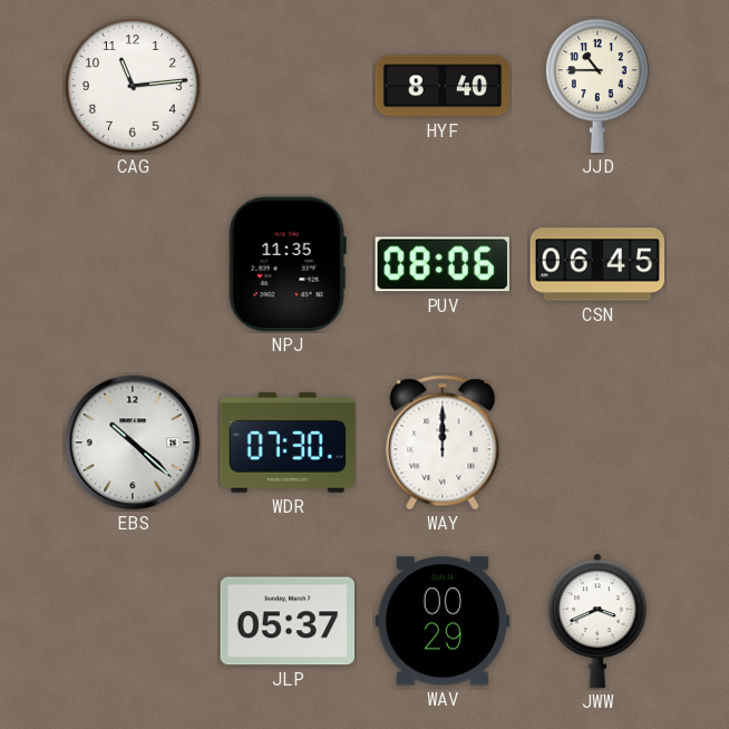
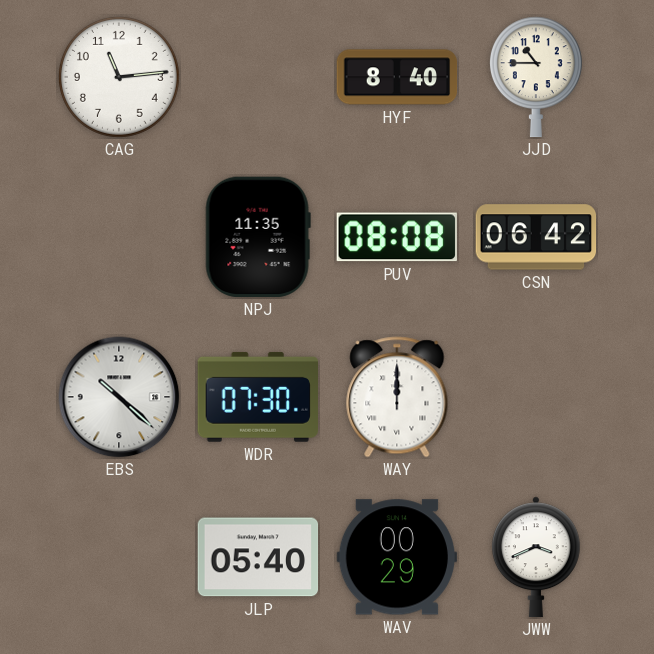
PUV: 08:06 -> 08:08
CSN: 06:45 -> 06:42
JLP: 05:37 -> 05:40
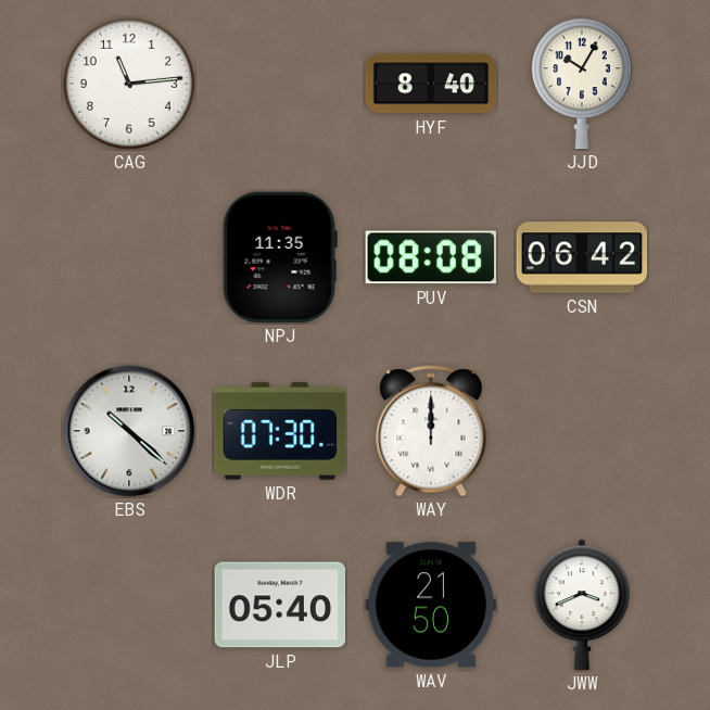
JJD: 10:45 -> 10:05
WAV: 00:29 -> 21:50
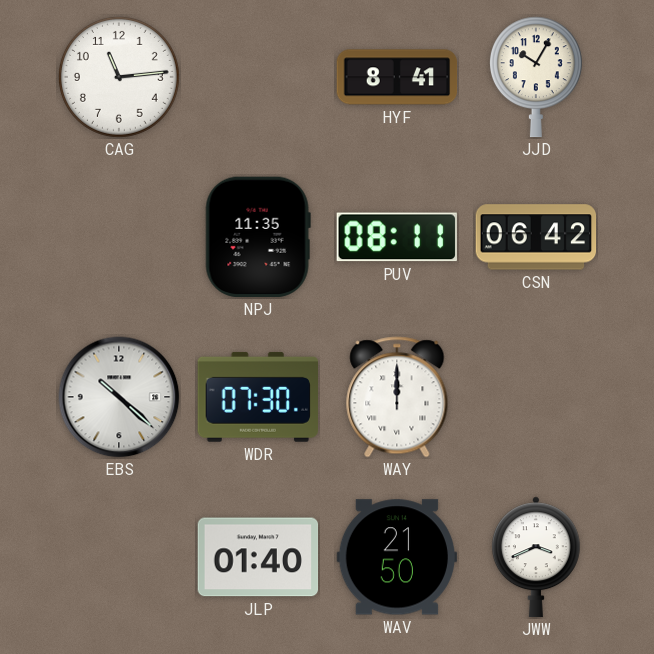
HYF: 8:40 -> 8:41
PUV: 08:08 -> 08:11
JLP: 05:40 -> 01:40
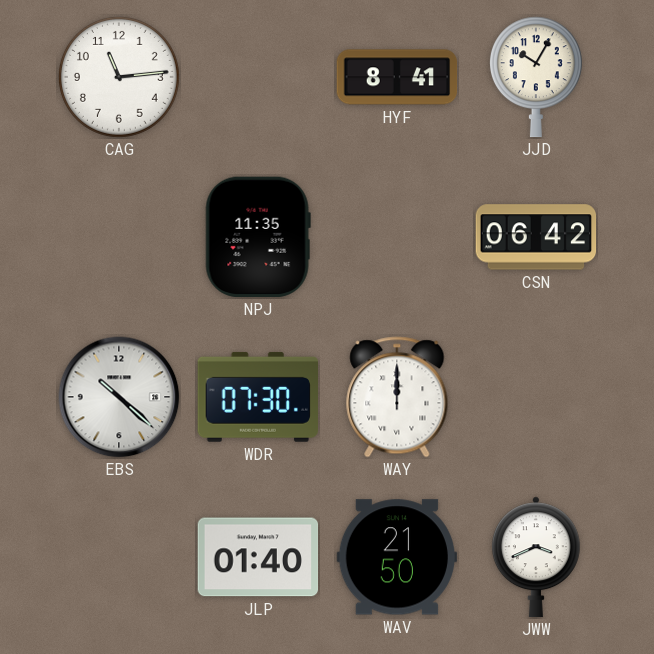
PUV: 08:11 -> none
